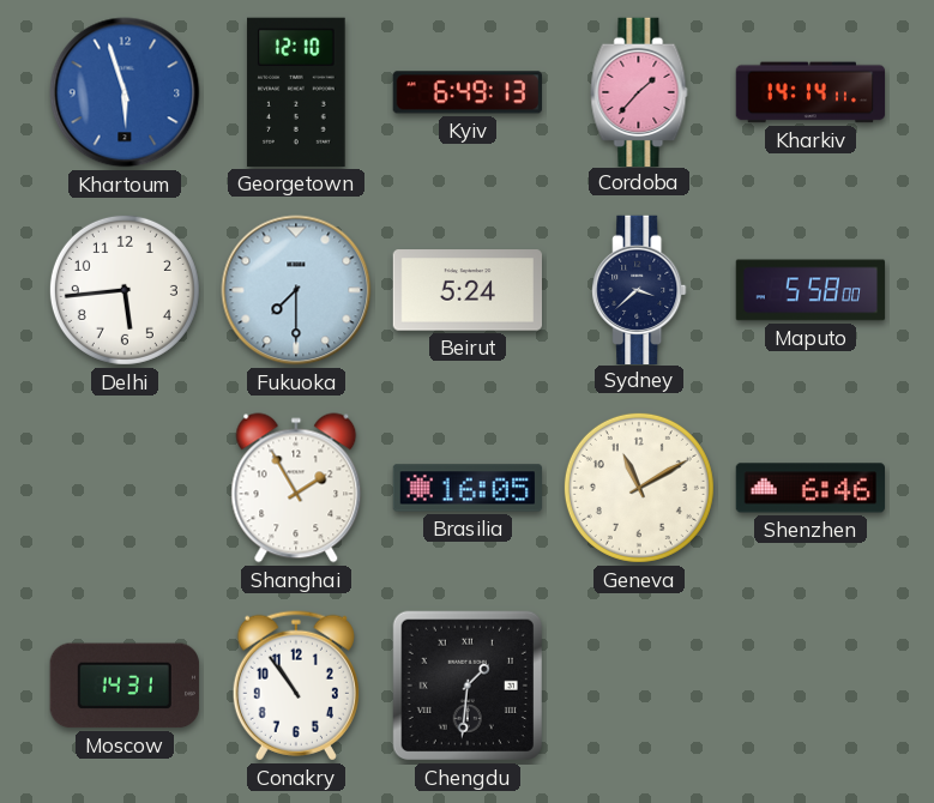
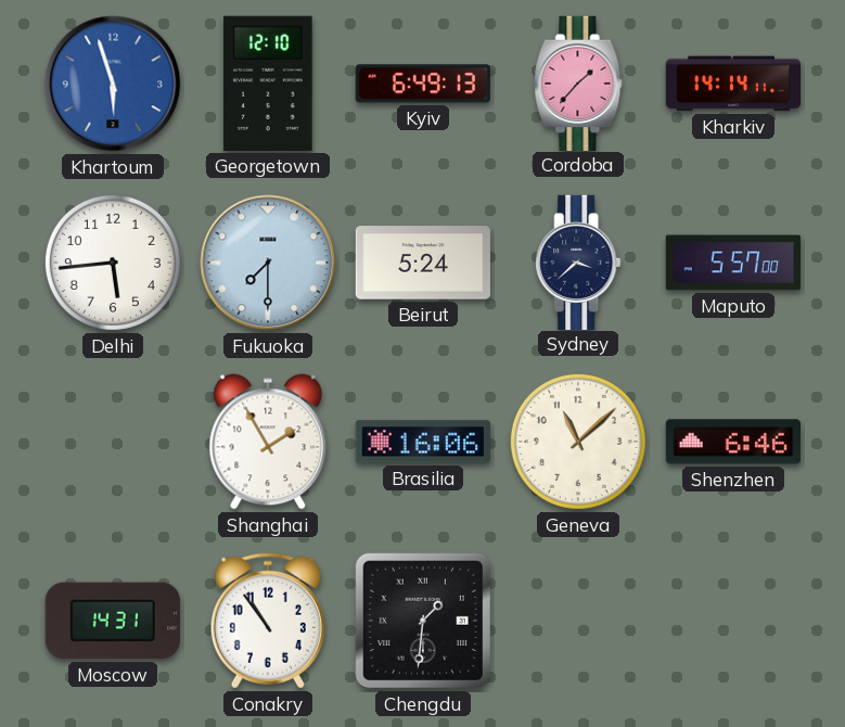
Maputo: 5:58 -> 5:57
Brasilia: 16:05 -> 16:06
Geneva: 11:10 -> 11:08
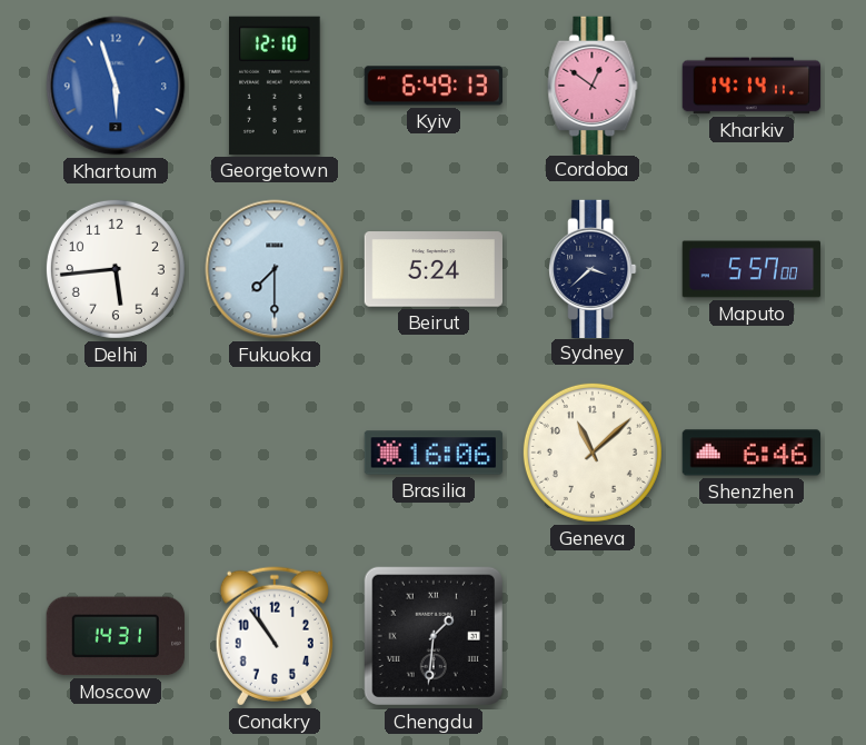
Cordoba: 1:37 -> 12:51
Shanghai: 1:55 -> none
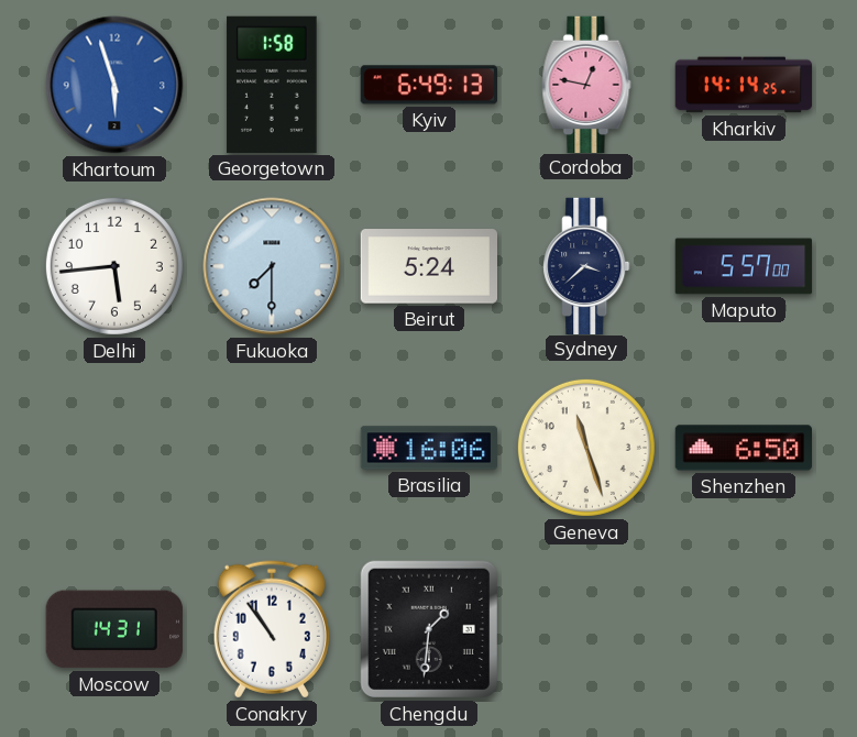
Georgetown: 12:10 -> 1:58
Cordoba: 12:51 -> 12:47
Kharkiv: 14:14:11 -> 14:14:25
Geneva: 11:08 -> 11:27
Shenzhen: 6:46 -> 6:50
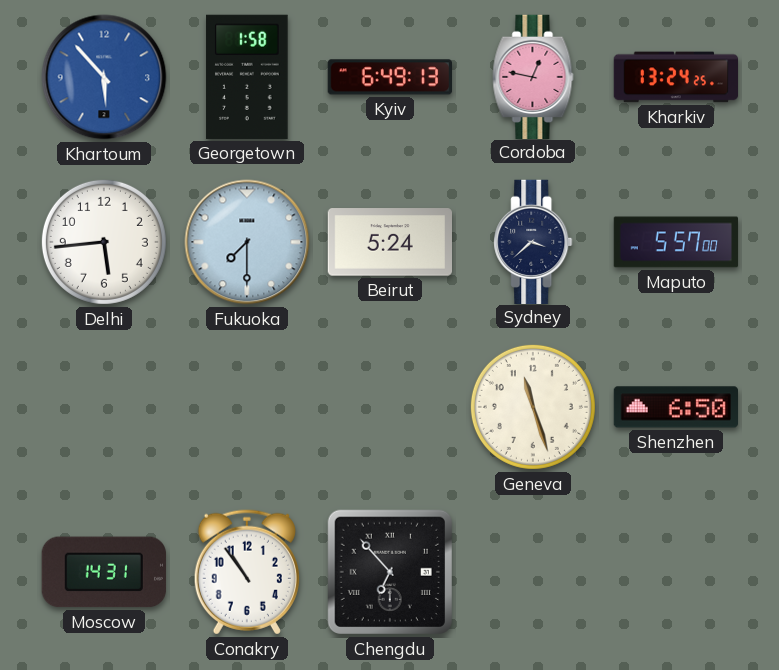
Khartoum: 5:57 -> 5:53
Kharkiv: 14:14 -> 13:24
Brasilia: 16:06 -> none
Chengdu: 1:31 -> 6:53
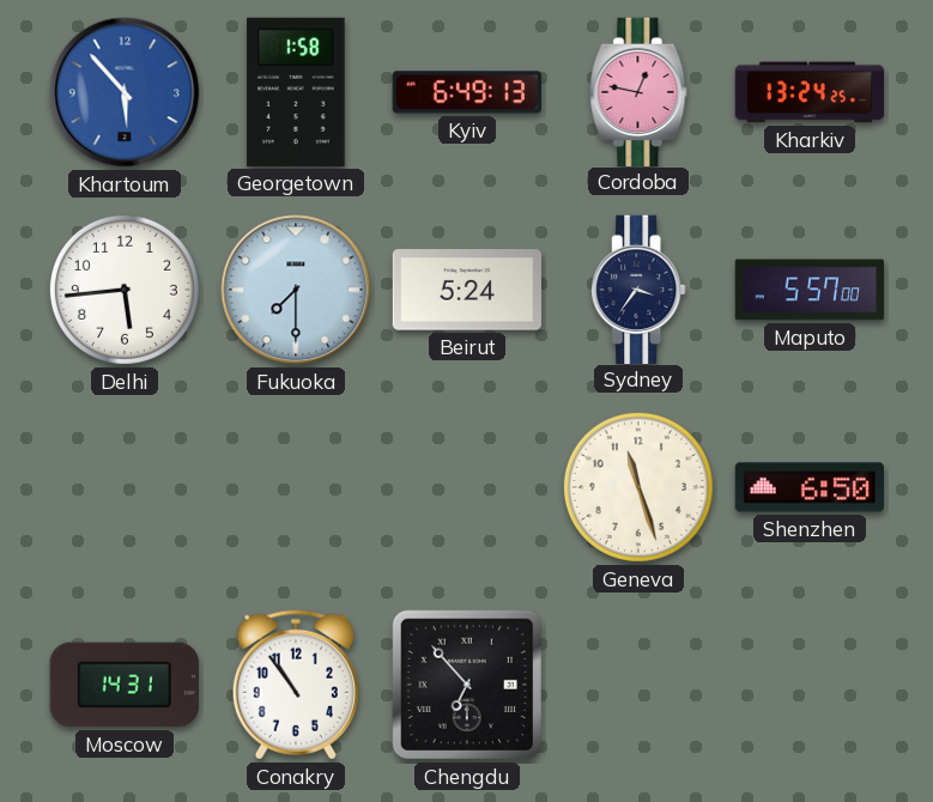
Sydney: 3:38 -> 3:36
